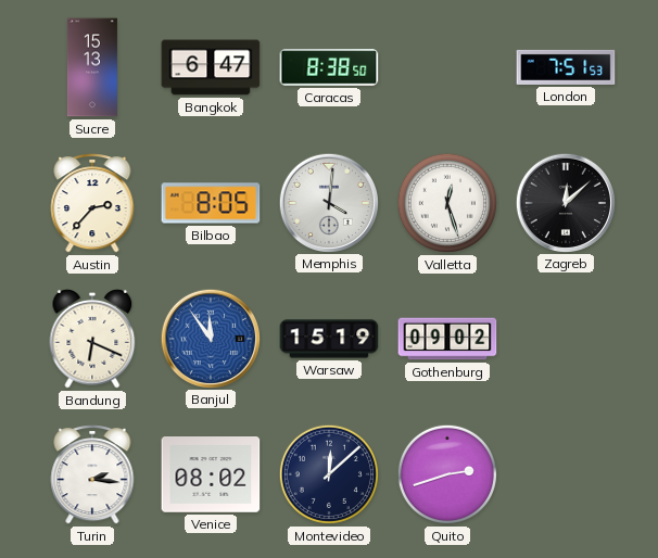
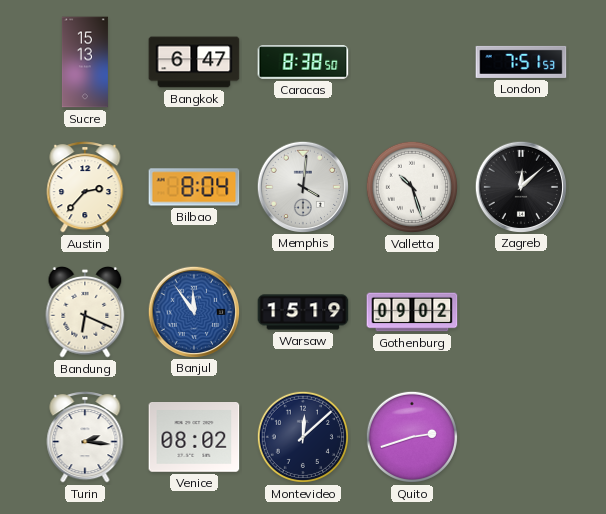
Bilbao: 8:05 -> 8:04
Valletta: 12:27 -> 10:27
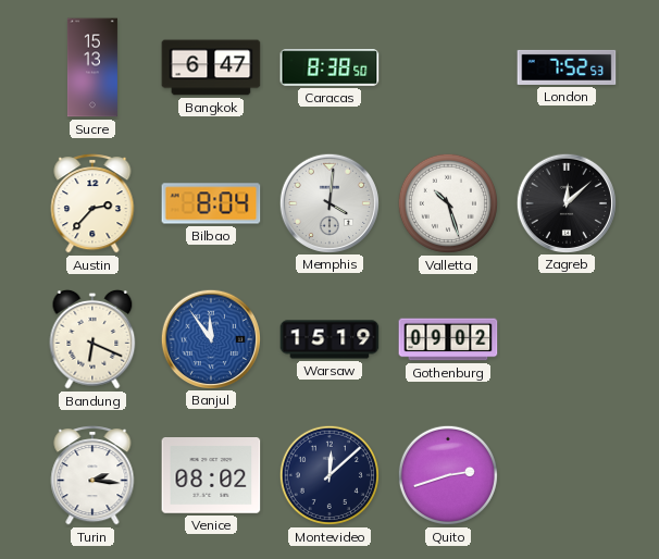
London: 7:51 -> 7:52
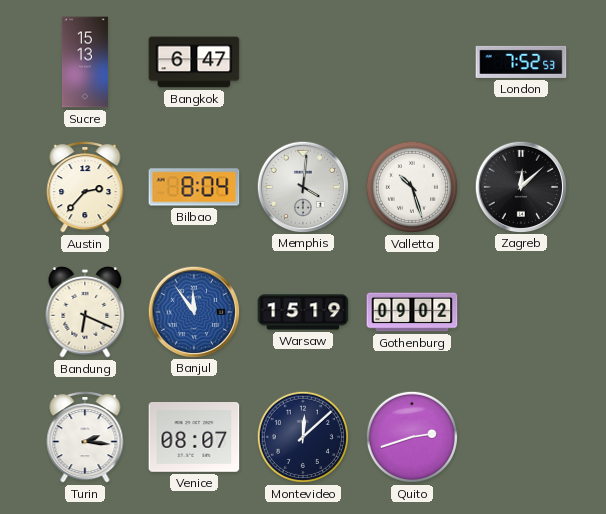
Caracas: 8:38 -> none
Venice: 08:02 -> 08:07
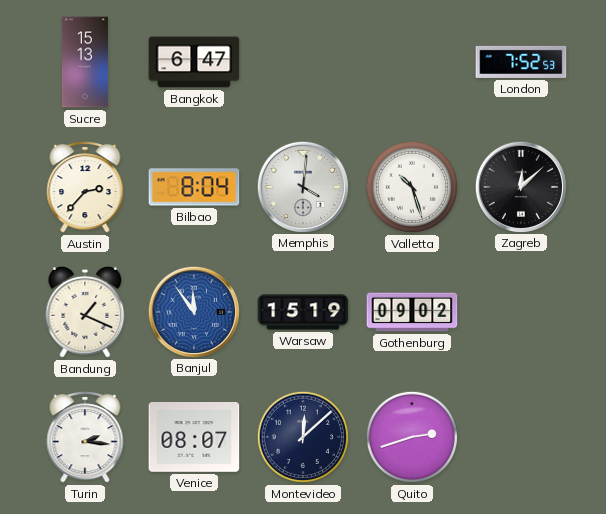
Bandung: 6:19 -> 1:19
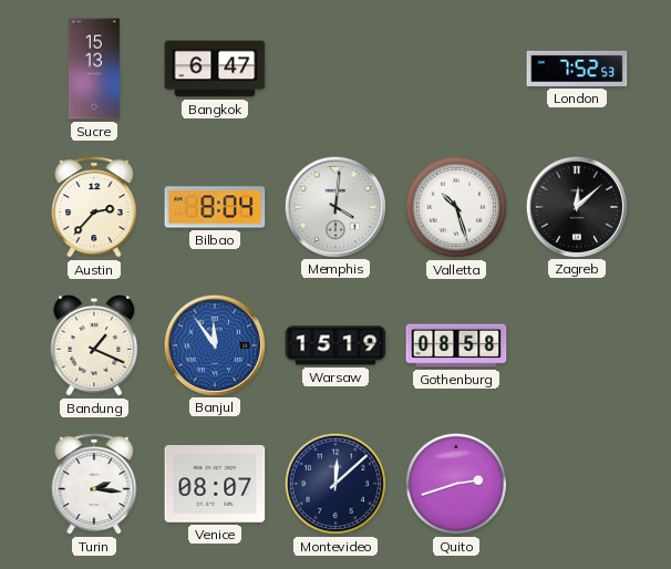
Gothenburg: 09:02 -> 08:58
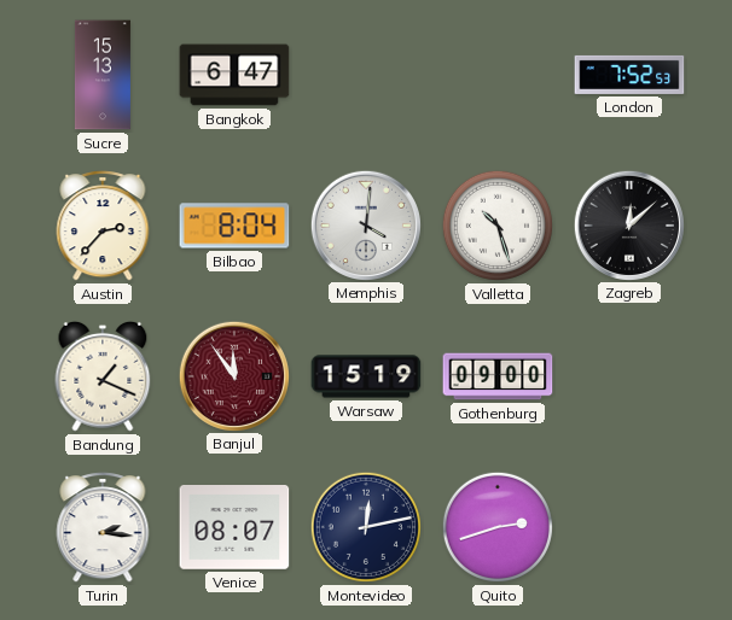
Banjul dial: blue -> burgundy
Gothenburg: 08:58 -> 09:00
Montevideo: 12:08 -> 12:13
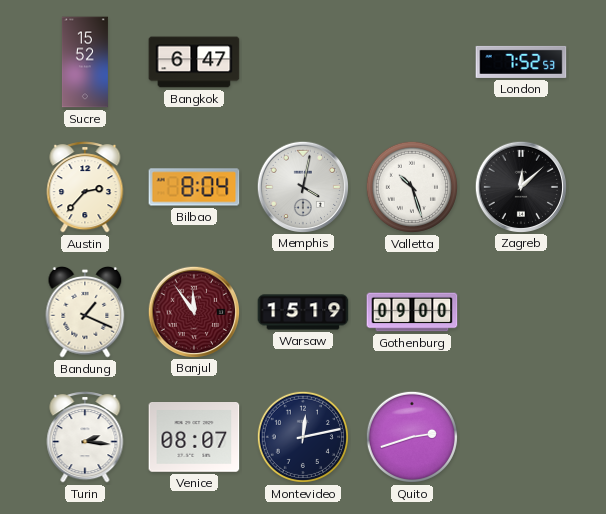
Sucre: 15:13 -> 15:52
Memphis: 4:01 -> 4:02
